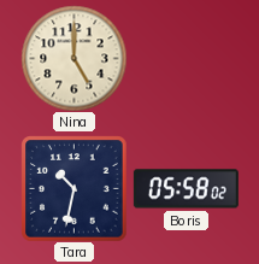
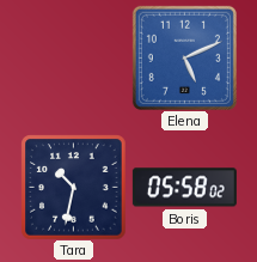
Nina: 5:00 -> none
Elena: none -> 5:11
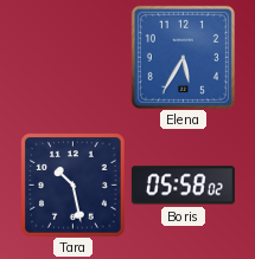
Elena: 5:11 -> 5:35
Tara: 10:32 -> 10:28
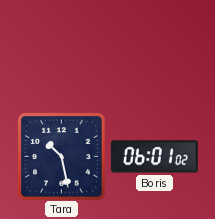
Elena: 5:35 -> none
Boris: 05:58 -> 06:01
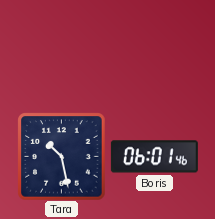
Boris: 06:01:02 -> 06:01:46
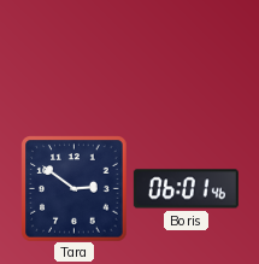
Tara: 10:28 -> 2:51
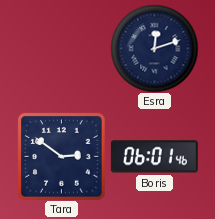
Esra: none -> 12:12
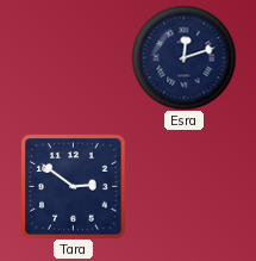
Boris: 06:01 -> none
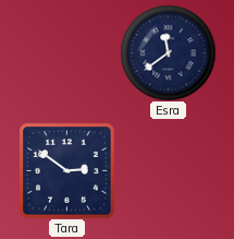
Esra: 12:12 -> 11:39
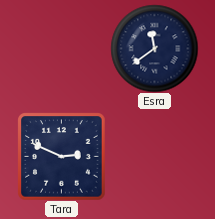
Tara: 2:51 -> 2:49
